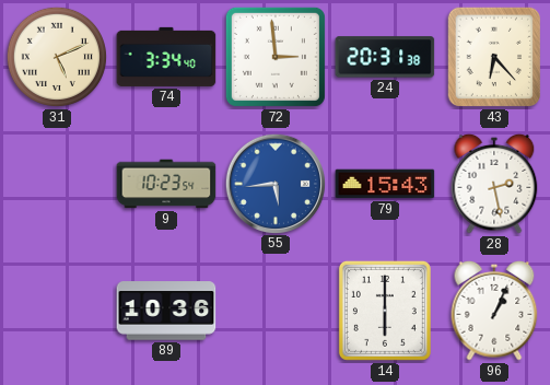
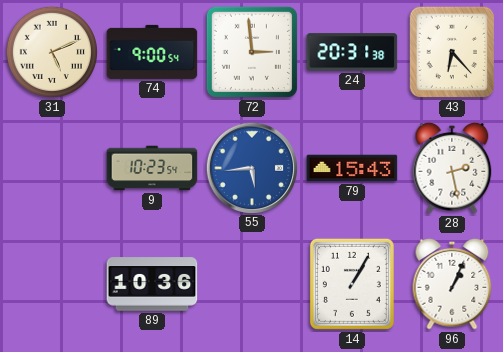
74: 3:34 -> 9:00
14: 6:00 -> 1:05
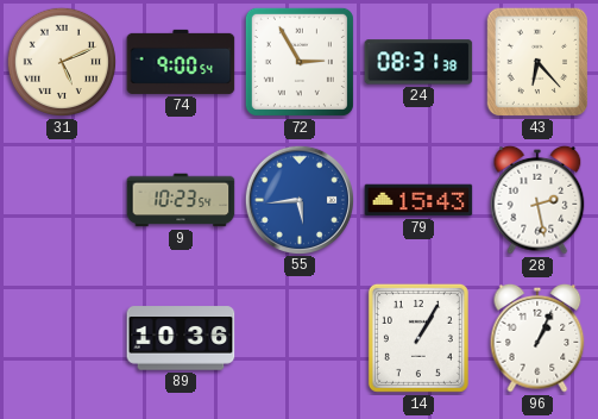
72: 2:59 -> 2:55
24: 20:31 -> 08:31
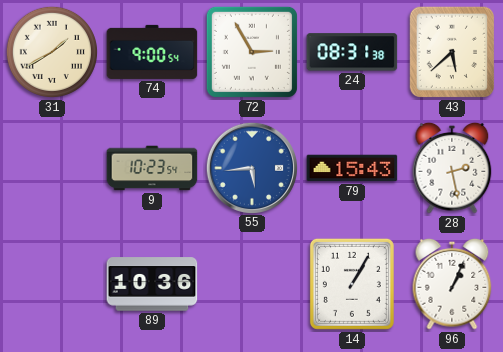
31: 5:11 -> 1:40
43: 6:23 -> 5:38
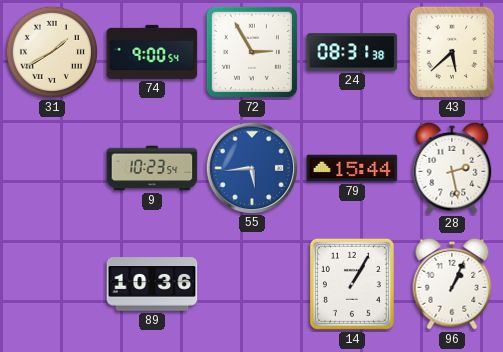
79: 15:43 -> 15:44
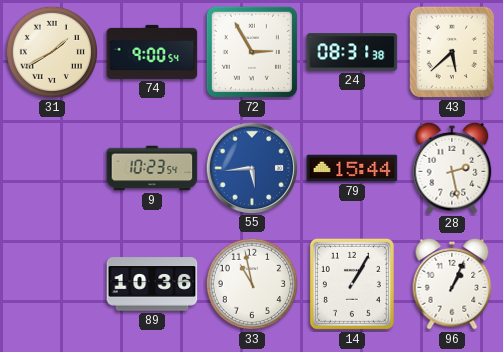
33: none -> 10:58
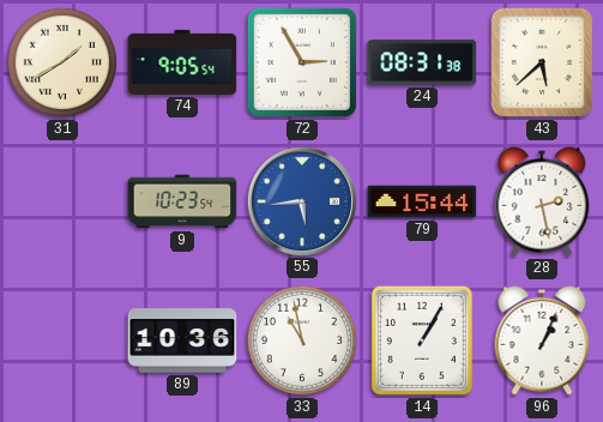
74: 9:00 -> 9:05
